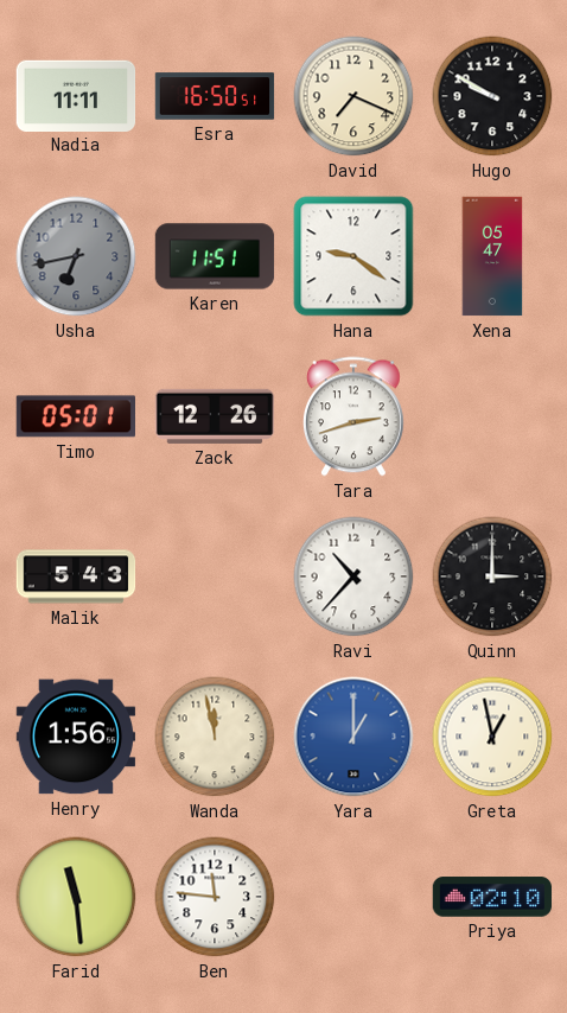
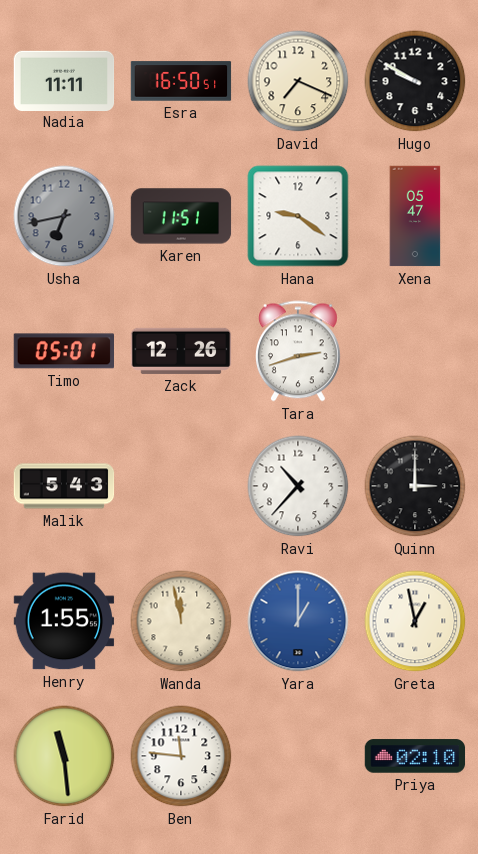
Henry: 1:56 -> 1:55
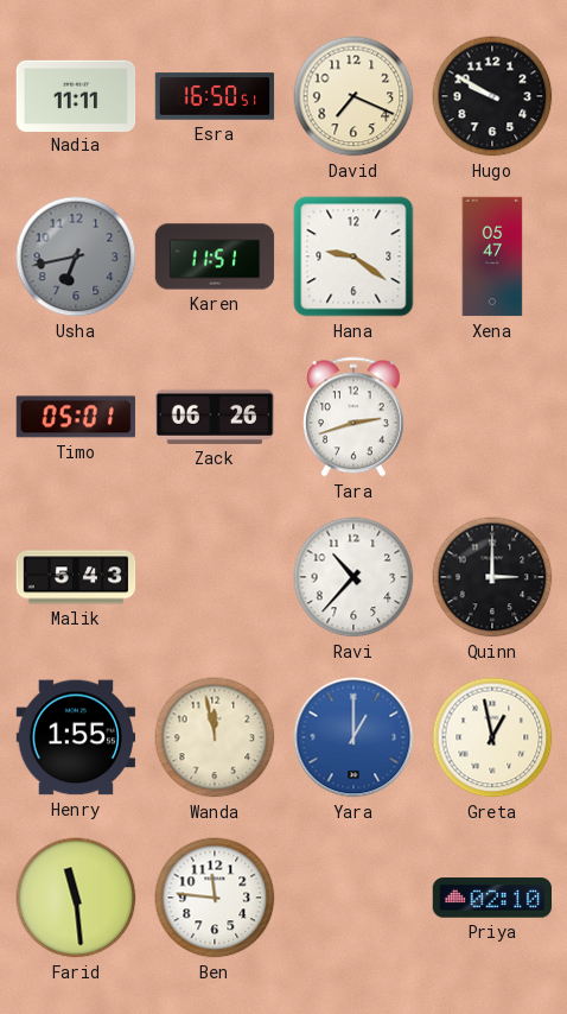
Zack: 12:26 -> 06:26
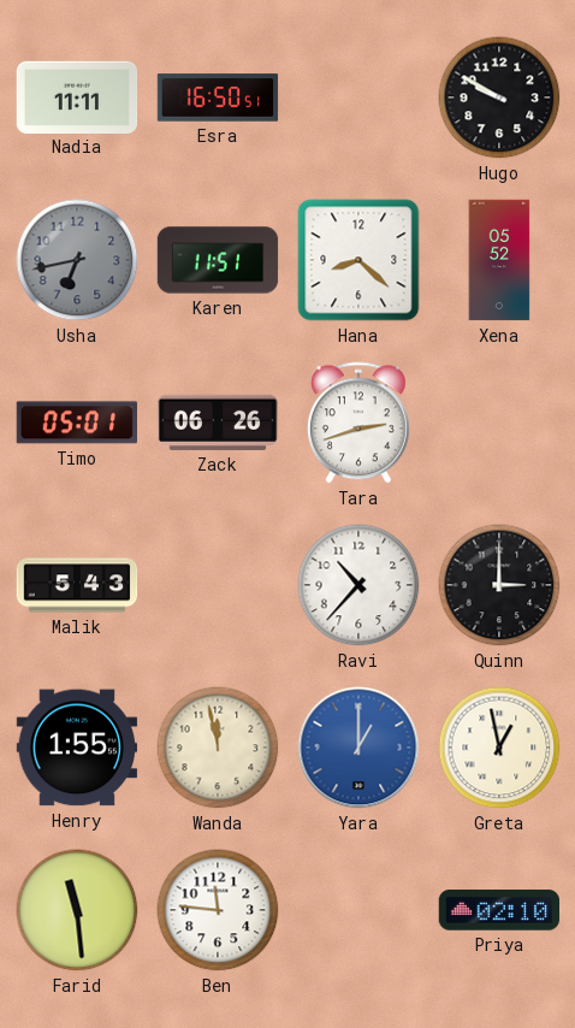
David: 7:19 -> none
Hana: 9:21 -> 8:22
Xena: 05:47 -> 05:52
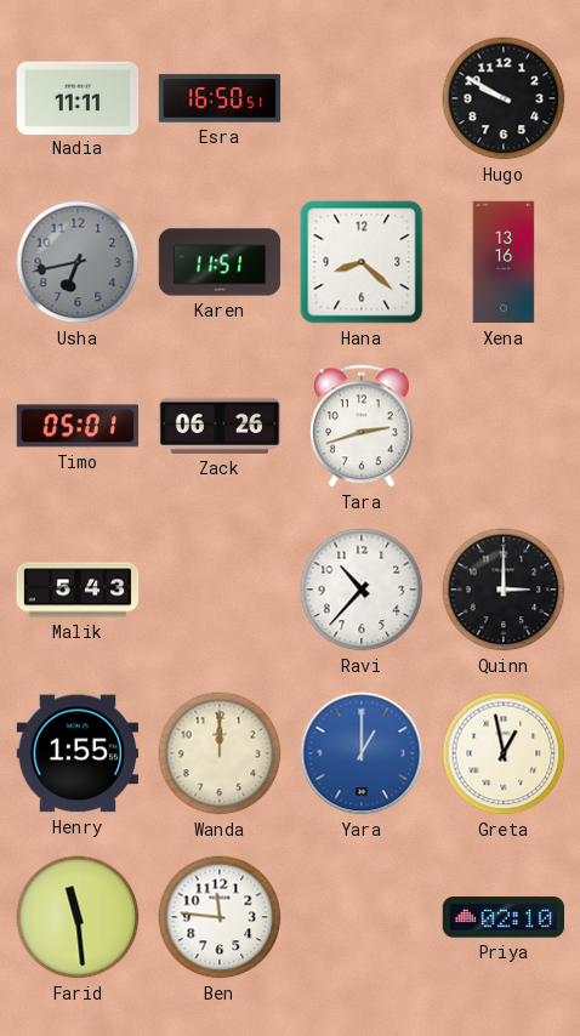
Xena: 05:52 -> 13:16
Wanda: 11:58 -> 12:00
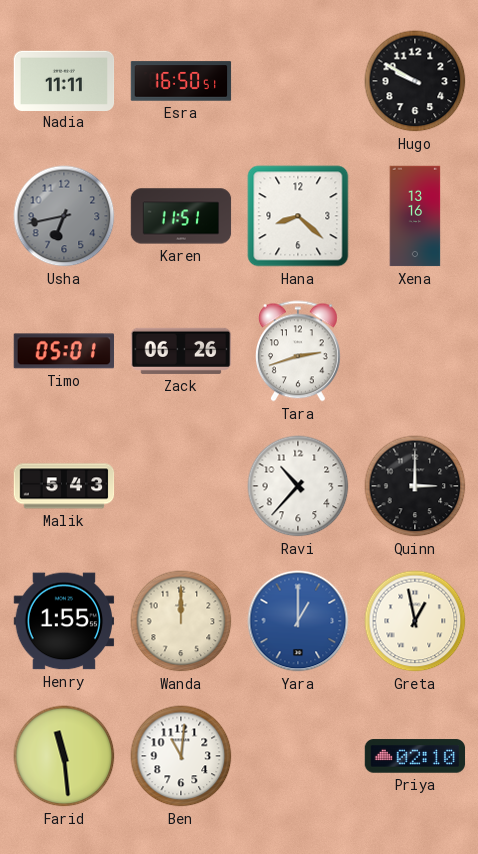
Ben: 11:46 -> 11:01
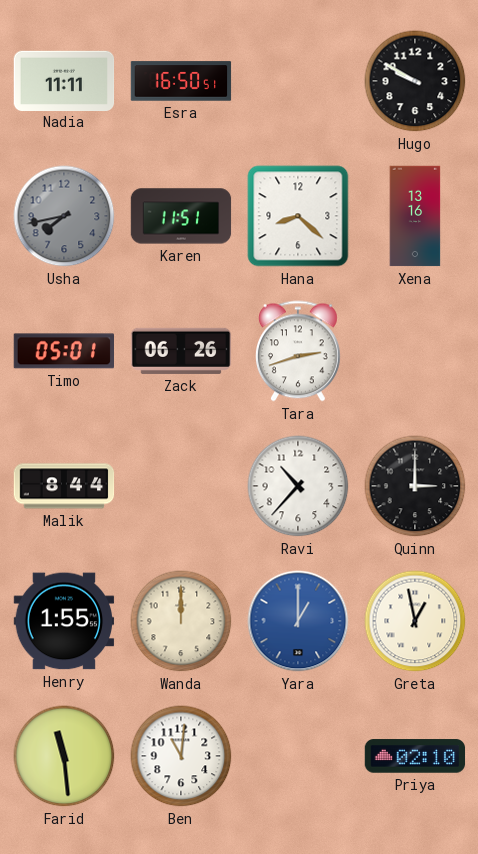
Usha: 6:43 -> 7:43
Malik: 5:43 -> 8:44
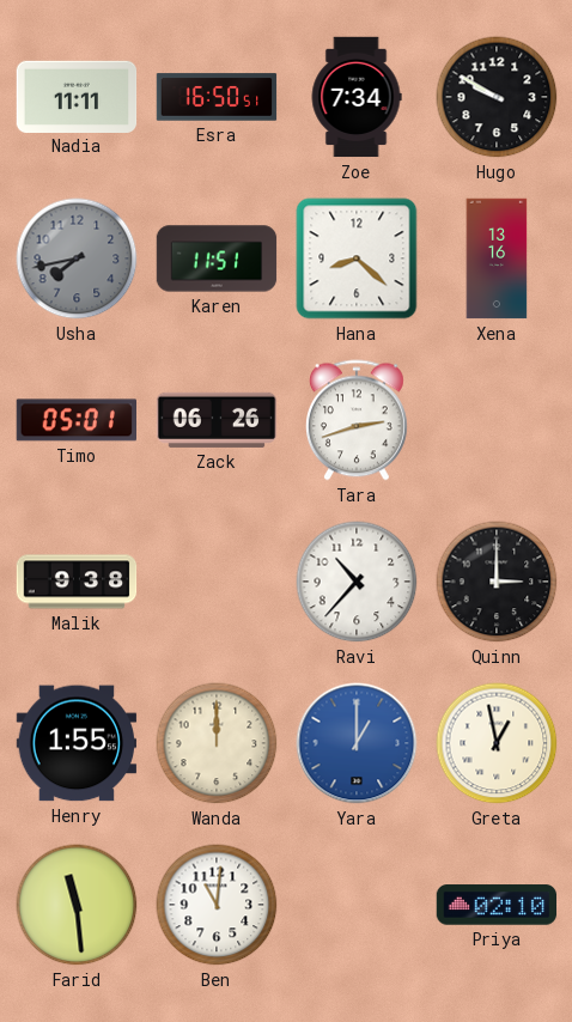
Zoe: none -> 7:34
Malik: 8:44 -> 9:38
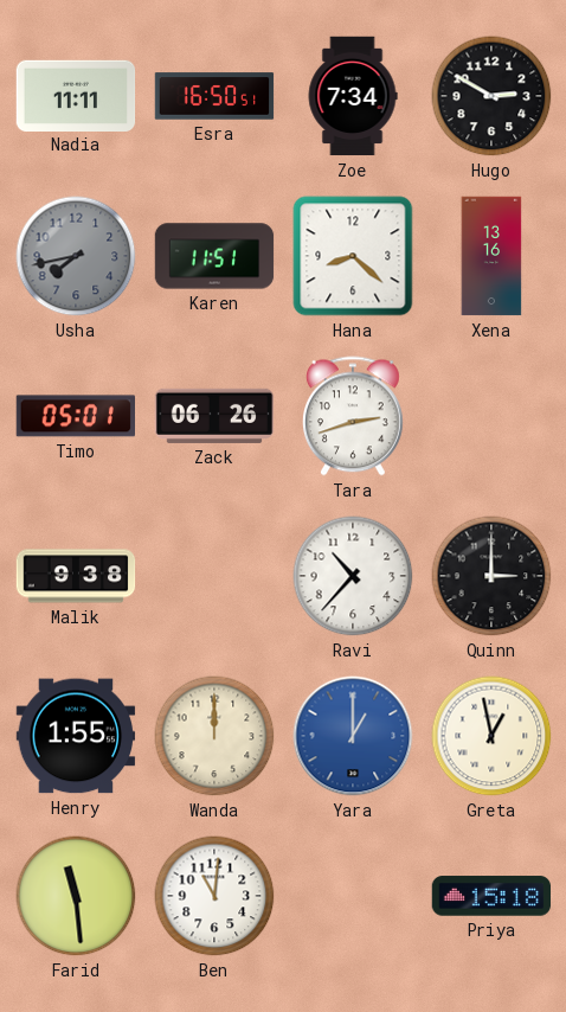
Hugo: 9:50 -> 2:50
Priya: 02:10 -> 15:18
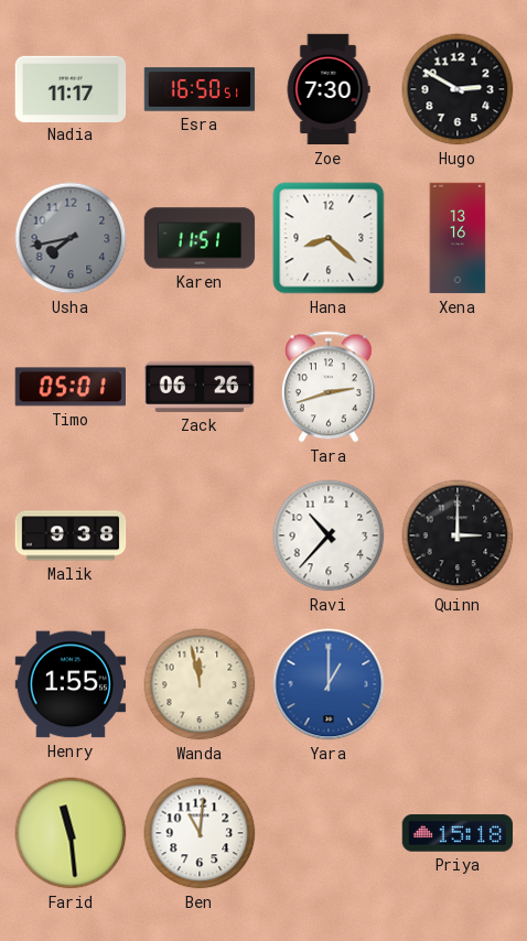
Nadia: 11:11 -> 11:17
Zoe: 7:34 -> 7:30
Wanda: 12:00 -> 11:58
Greta: 12:58 -> none
